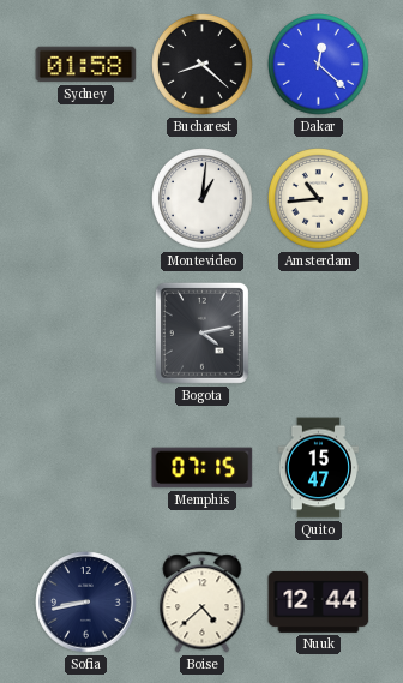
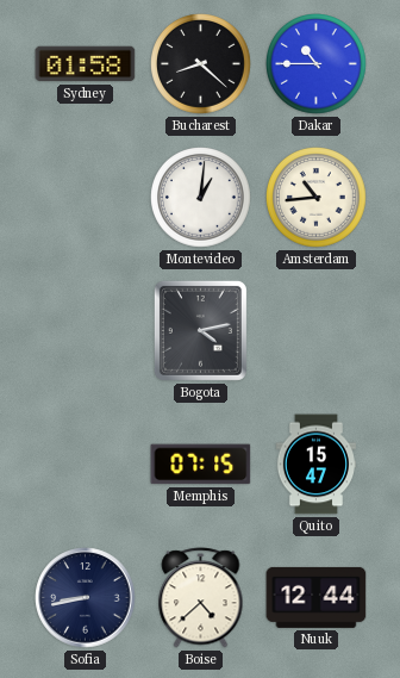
Dakar: 12:22 -> 10:45
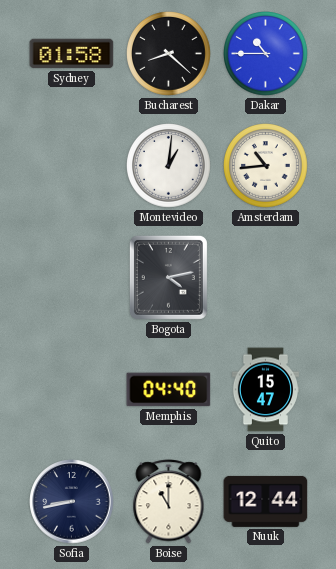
Memphis: 07:15 -> 04:40
Boise: 4:38 -> 11:00
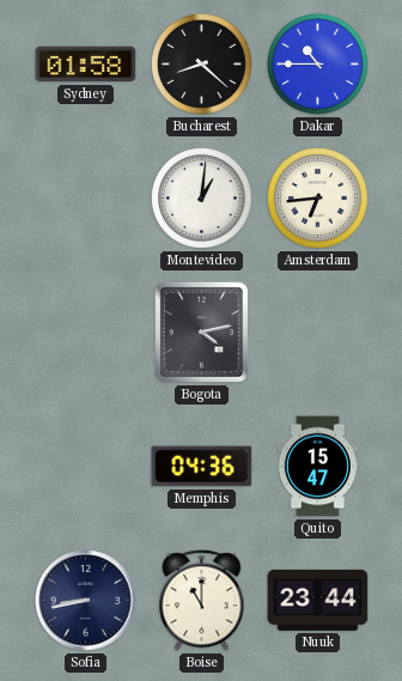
Amsterdam: 10:44 -> 6:44
Memphis: 04:40 -> 04:36
Nuuk: 12:44 -> 23:44
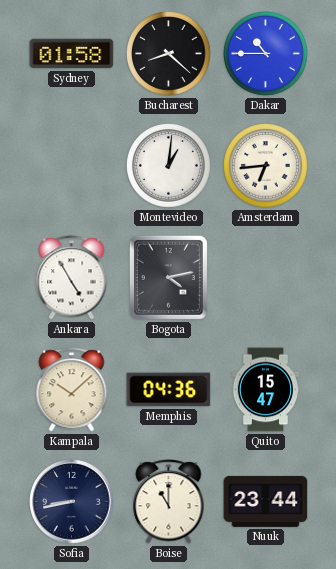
Ankara: none -> 4:55
Kampala: none -> 10:08
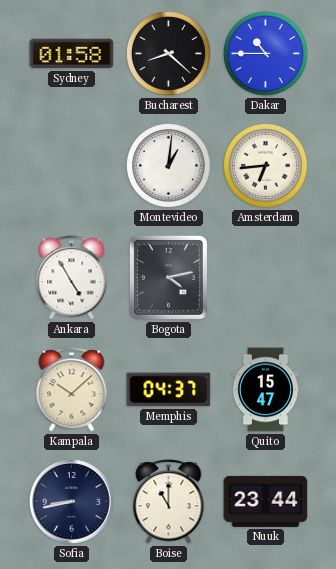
Memphis: 04:36 -> 04:37
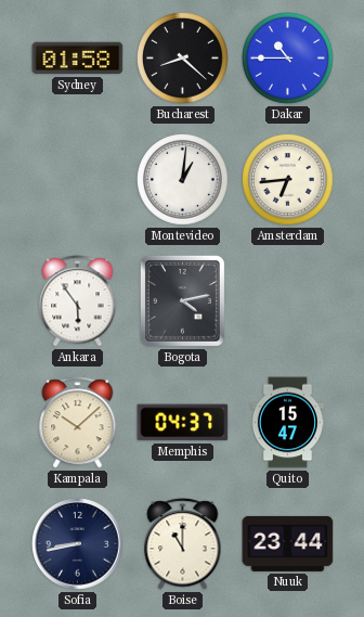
Ankara: 4:55 -> 5:54
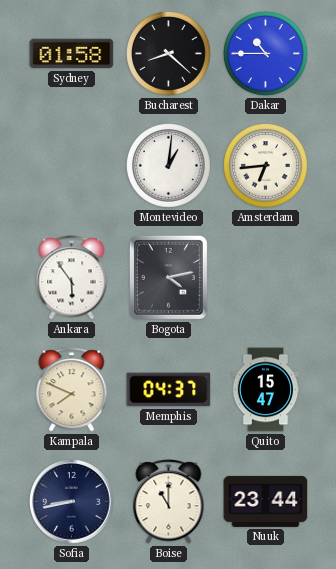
Kampala: 10:08 -> 7:49
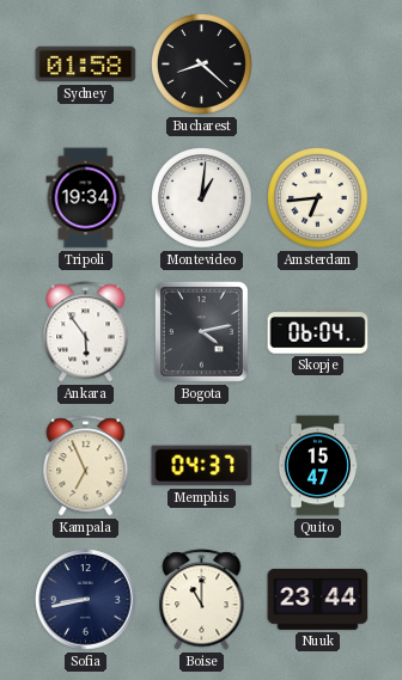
Dakar: 10:45 -> none
Tripoli: none -> 19:34
Skopje: none -> 06:04
Kampala: 7:49 -> 6:56
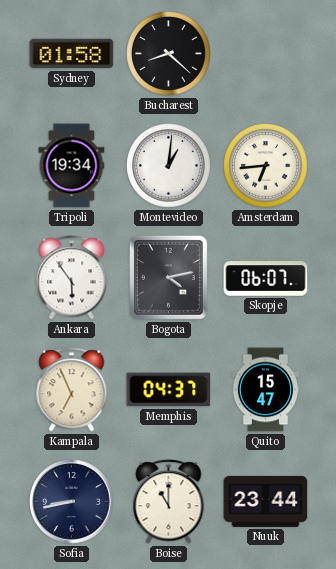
Skopje: 06:04 -> 06:07
